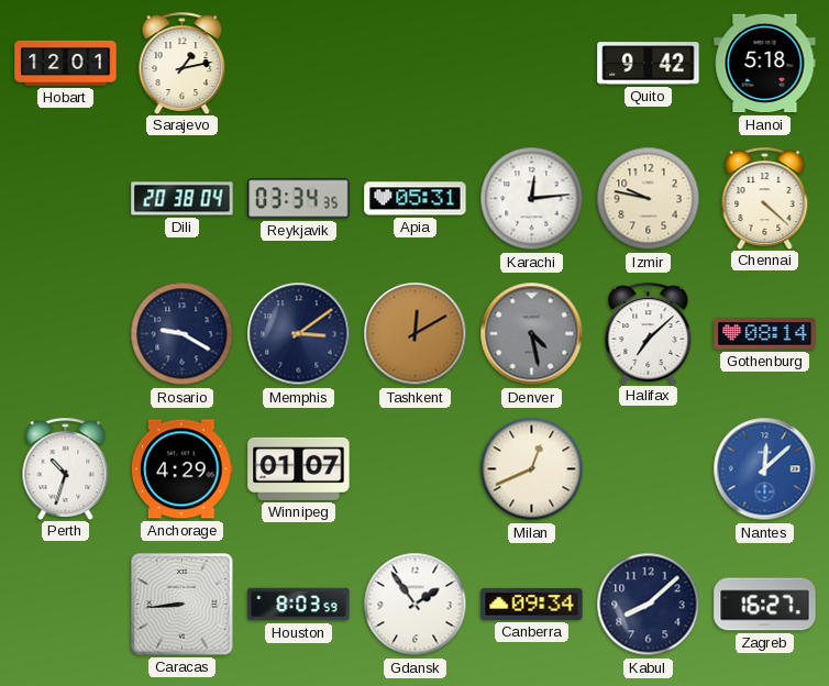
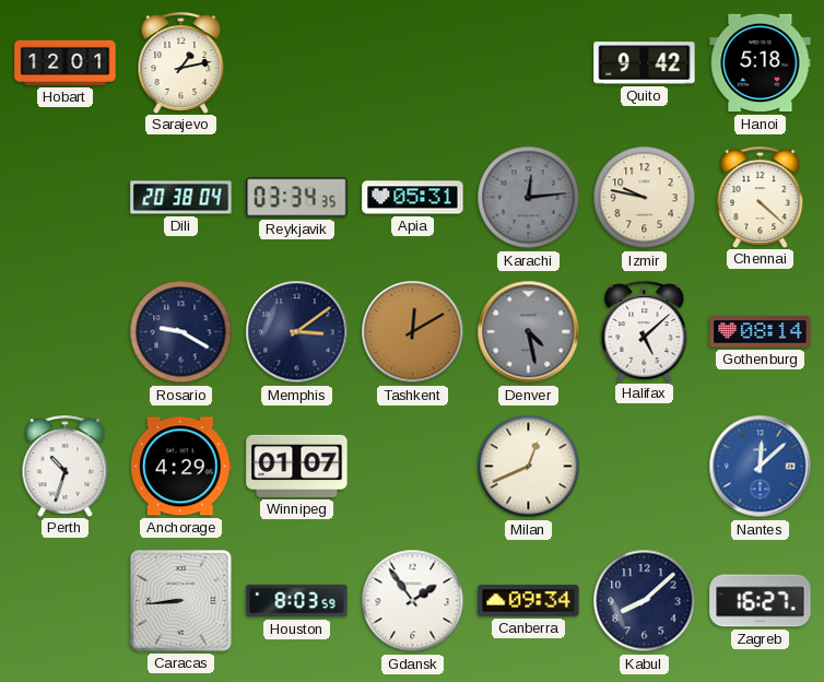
Karachi dial: white -> grey
Halifax: 7:08 -> 5:08
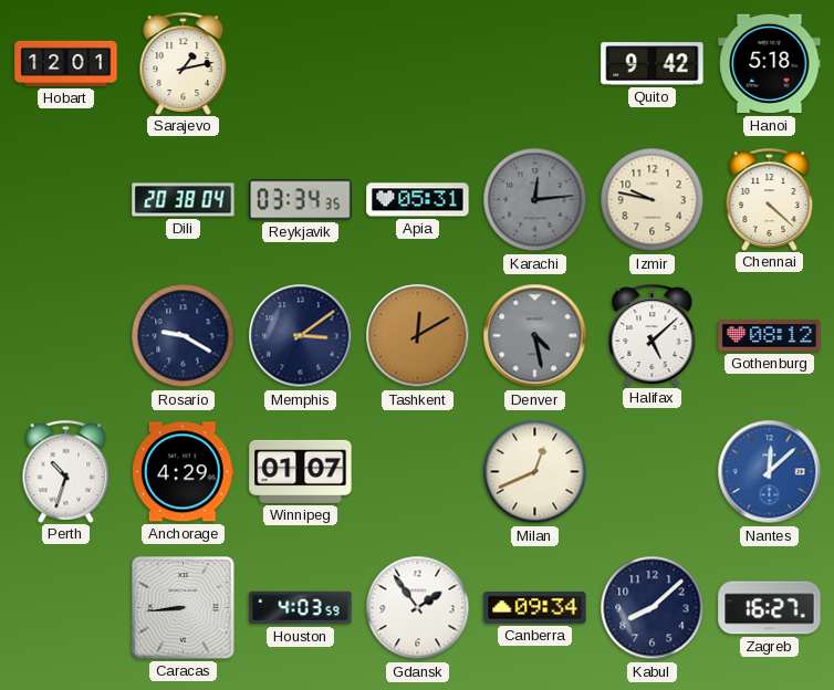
Gothenburg: 08:14 -> 08:12
Houston: 8:03 -> 4:03
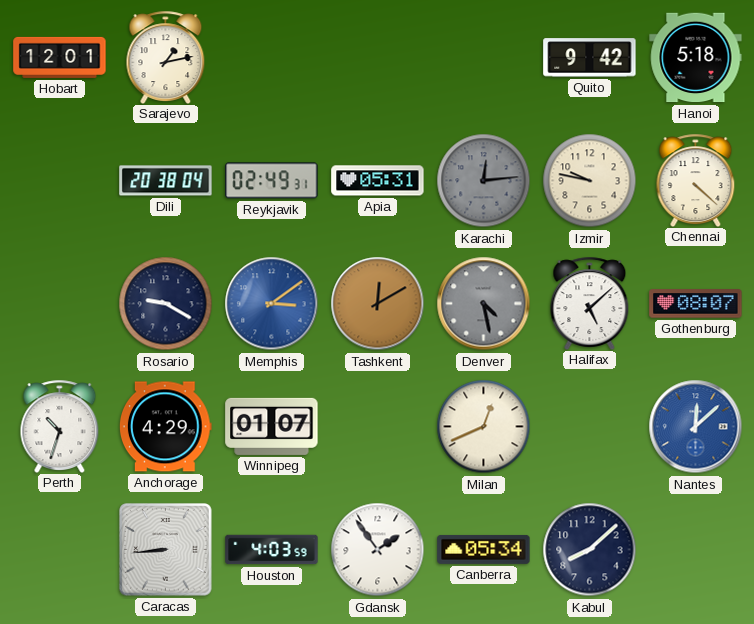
Reykjavik: 03:34 -> 02:49
Memphis dial: navy -> blue
Gothenburg: 08:12 -> 08:07
Canberra: 09:34 -> 05:34
Zagreb: 16:27 -> none
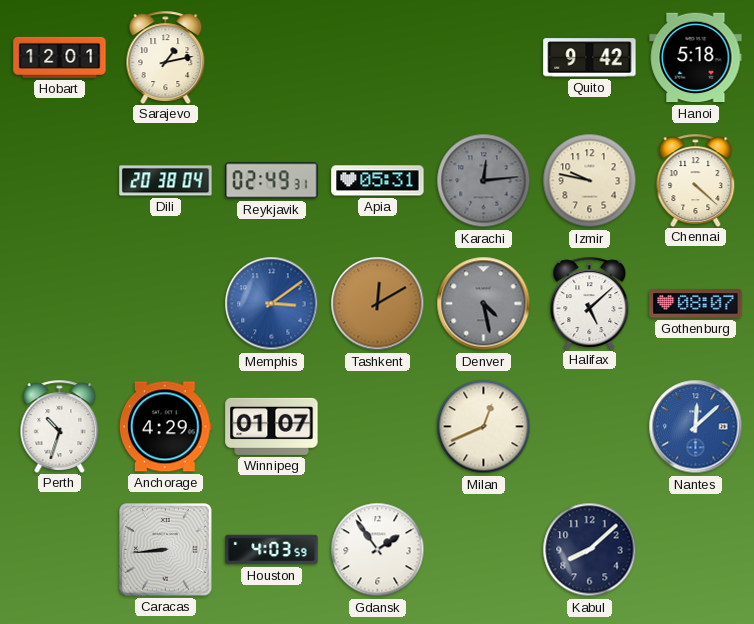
Rosario: 9:20 -> none
Canberra: 05:34 -> none
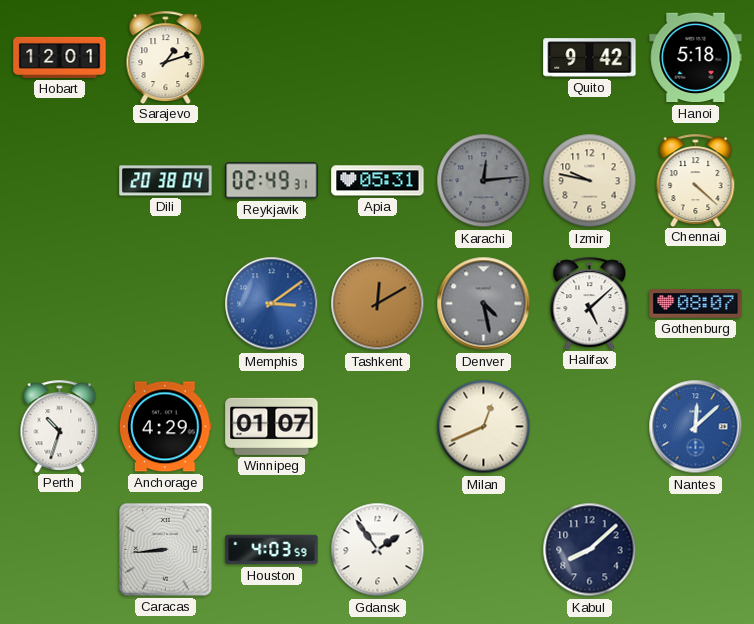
Sarajevo: 1:13 -> 1:12
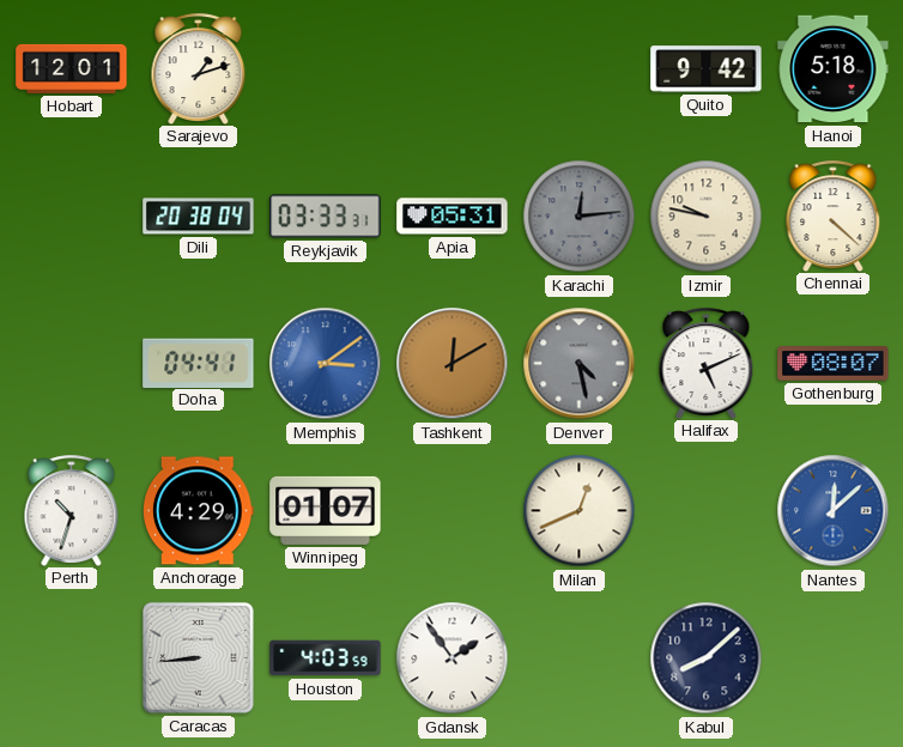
Reykjavik: 02:49 -> 03:33
Doha: none -> 04:41
Halifax: 5:08 -> 5:11
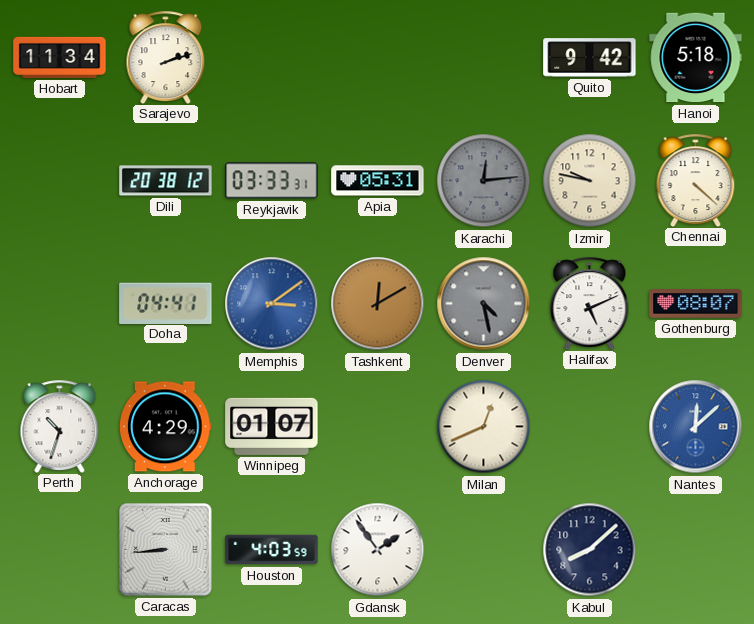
Hobart: 12:01 -> 11:34
Sarajevo: 1:12 -> 2:12
Dili: 20:38:04 -> 20:38:12
